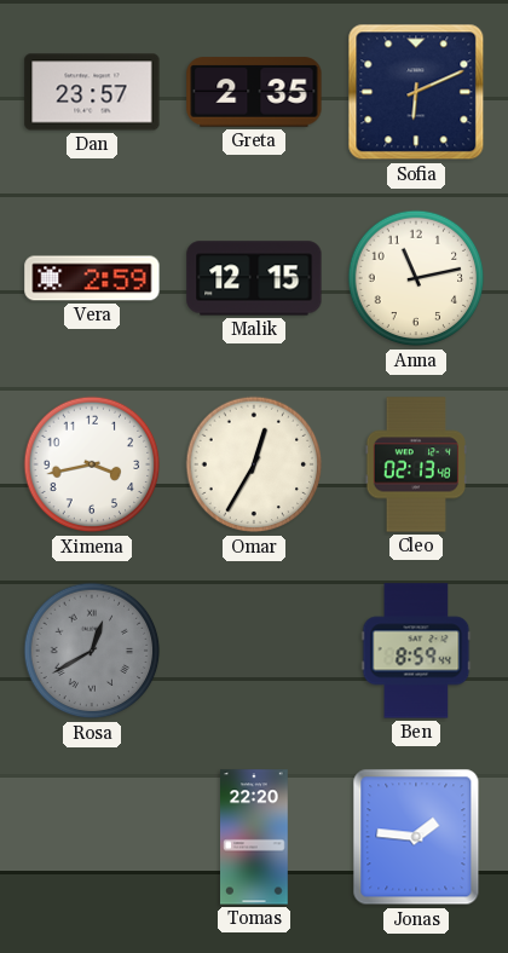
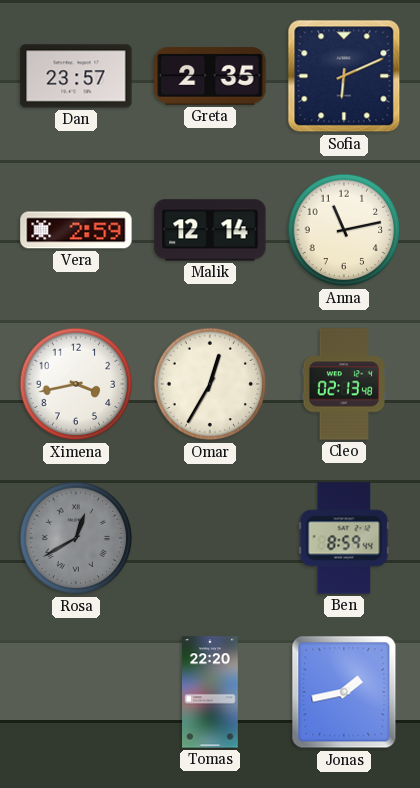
Malik: 12:15 -> 12:14
Jonas: 1:46 -> 1:43
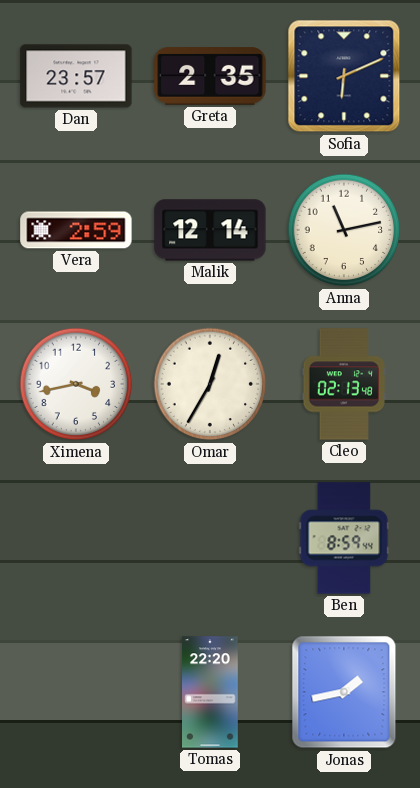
Rosa: 12:40 -> none
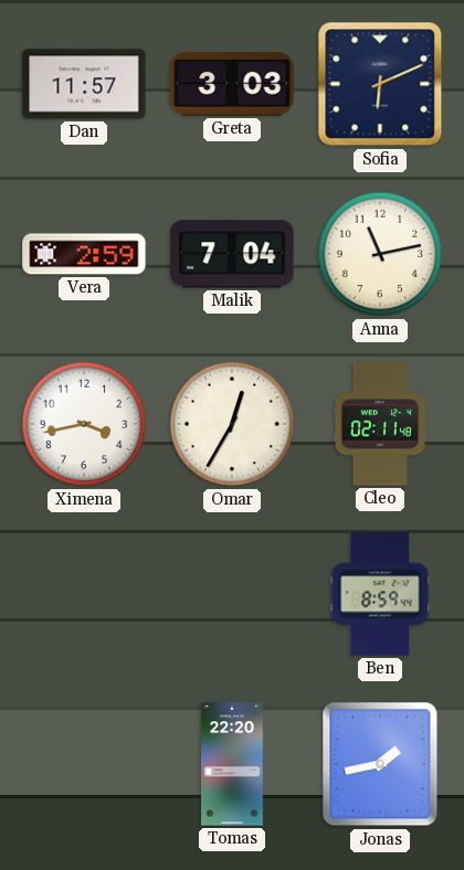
Dan: 23:57 -> 11:57
Greta: 2:35 -> 3:03
Malik: 12:14 -> 7:04
Cleo: 02:13 -> 02:11
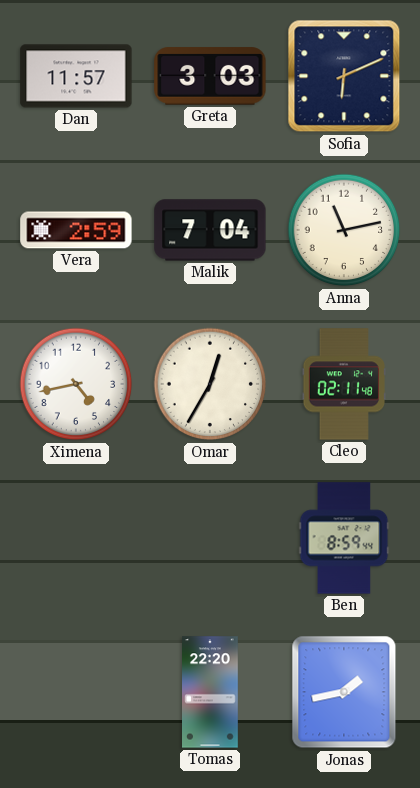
Ximena: 3:43 -> 4:43
